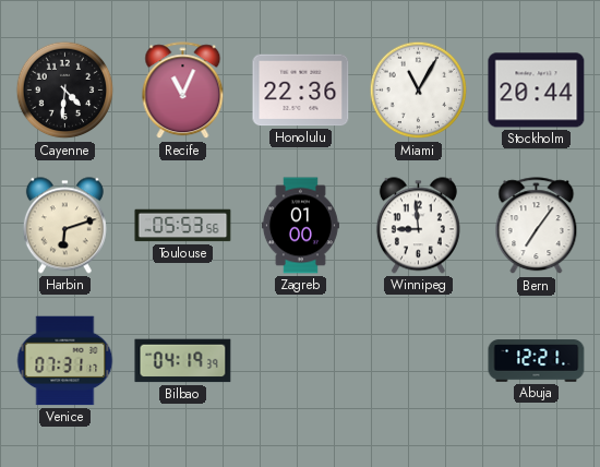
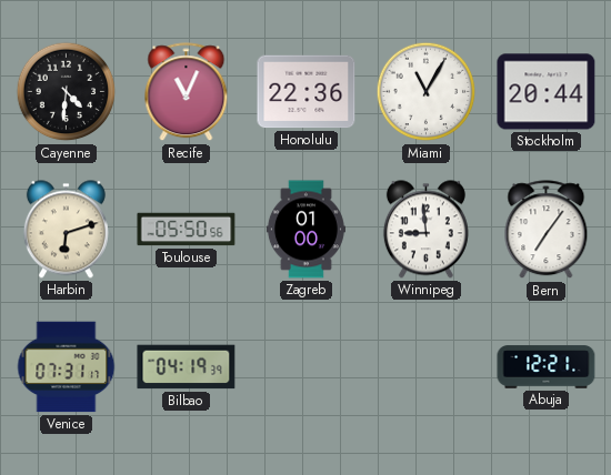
Toulouse: 05:53 -> 05:50
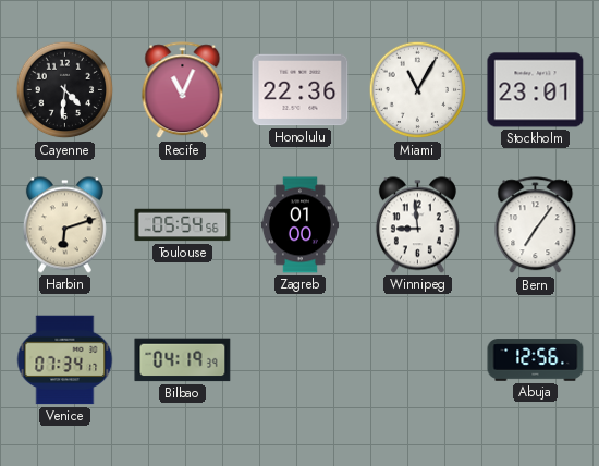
Stockholm: 20:44 -> 23:01
Toulouse: 05:50 -> 05:54
Venice: 07:31 -> 07:34
Abuja: 12:21 -> 12:56
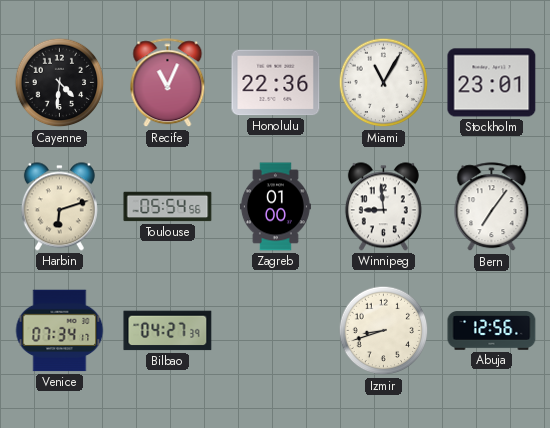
Bilbao: 04:19 -> 04:27
Izmir: none -> 8:42
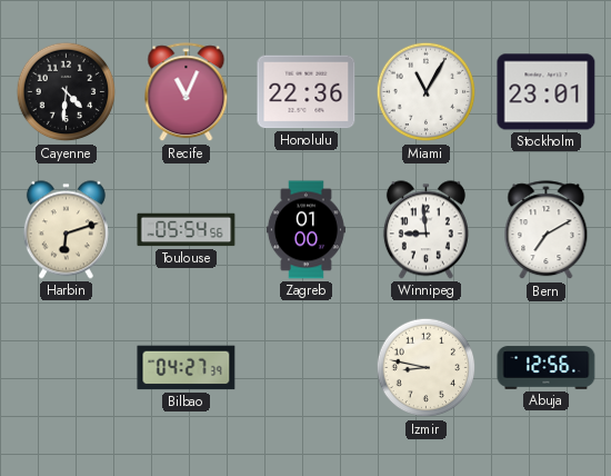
Bern: 7:06 -> 7:10
Venice: 07:34 -> none
Izmir: 8:42 -> 8:47
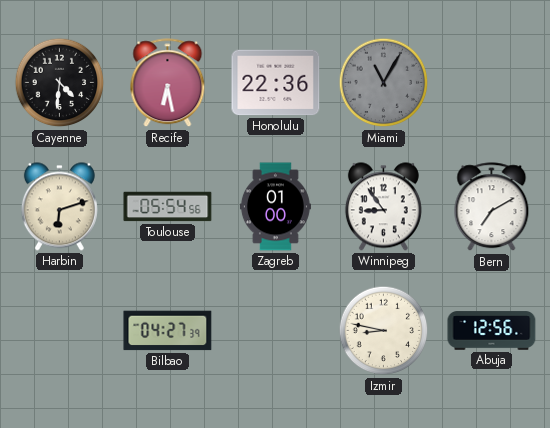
Recife: 11:04 -> 6:28
Miami dial: white -> grey
Stockholm: 23:01 -> none
Winnipeg: 8:59 -> 8:54
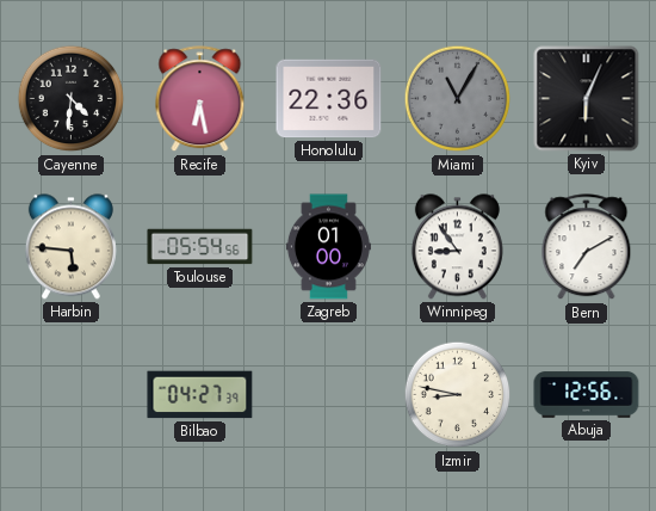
Kyiv: none -> 6:04
Harbin: 6:12 -> 5:46
